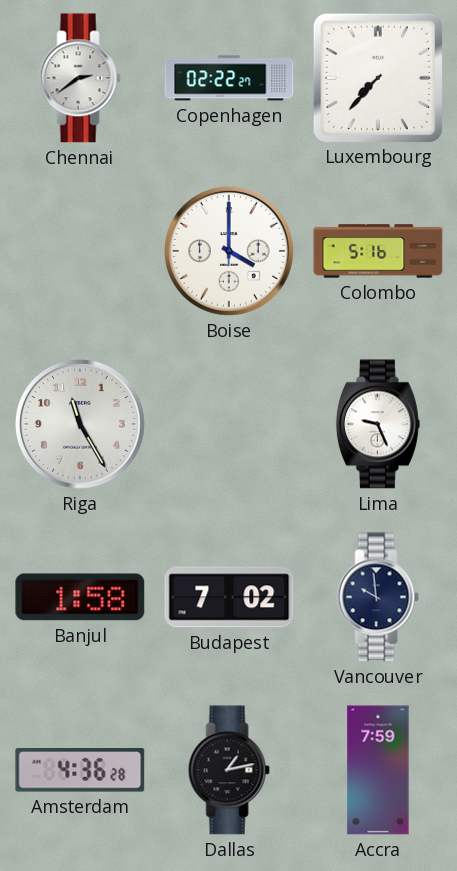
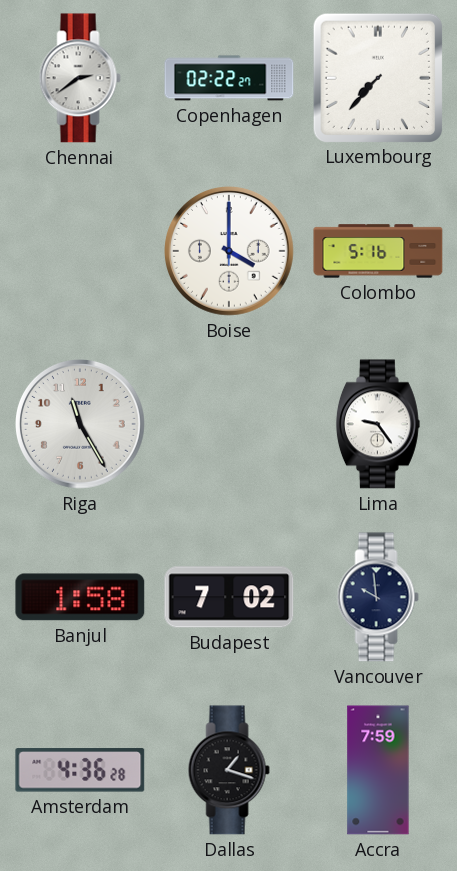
Lima: 9:26 -> 9:24
Dallas: 1:13 -> 1:18
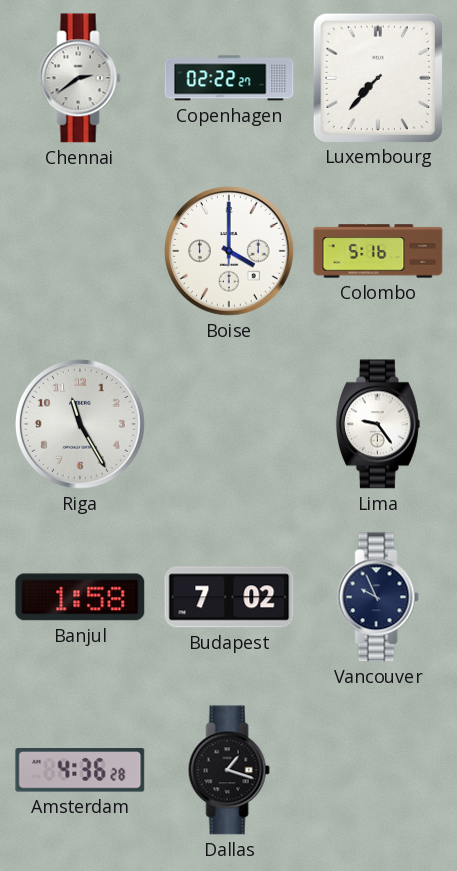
Vancouver: 9:59 -> 9:56
Accra: 7:59 -> none
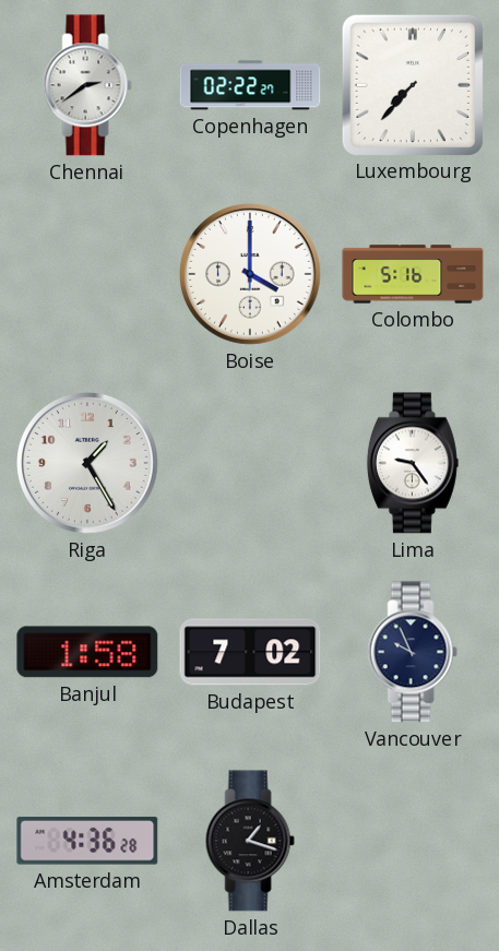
Riga: 11:25 -> 1:25
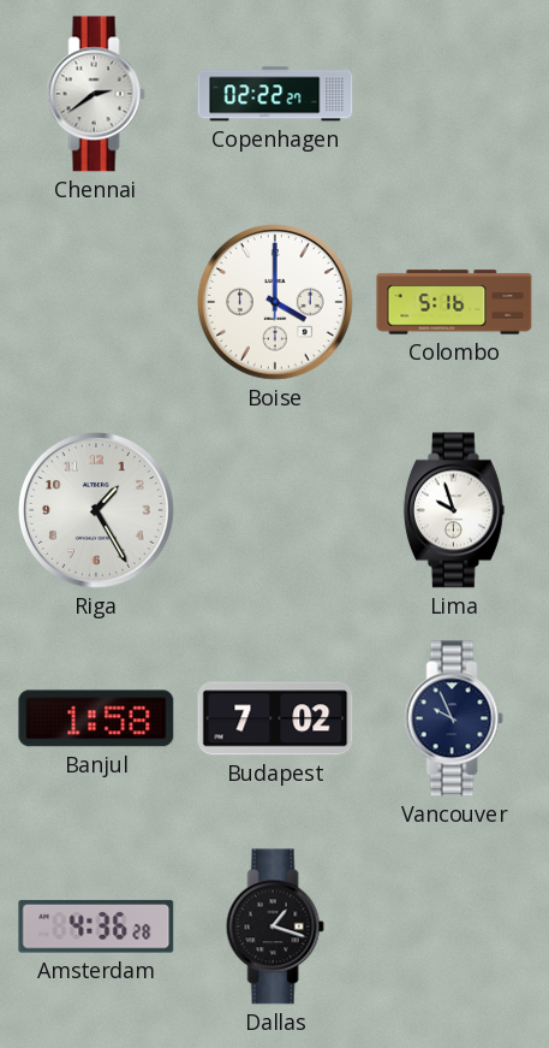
Luxembourg: 7:37 -> none
Lima: 9:24 -> 9:57
